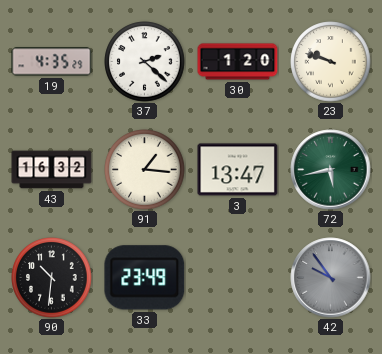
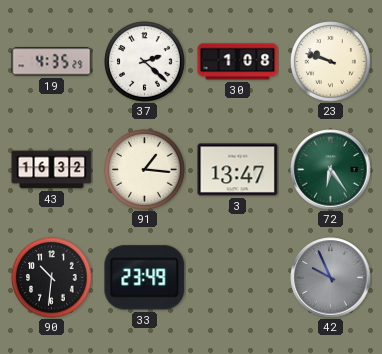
30: 1:20 -> 1:08
72: 5:43 -> 6:24
42: 9:54 -> 9:56
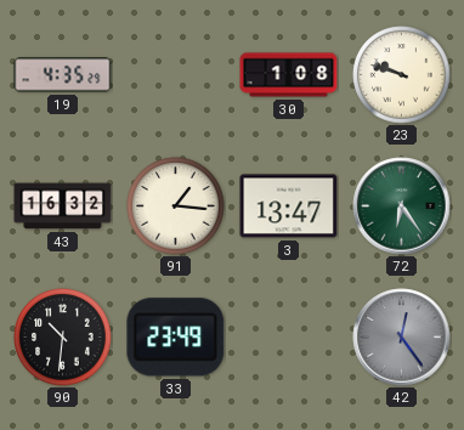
37: 2:22 -> none
42: 9:56 -> 12:24
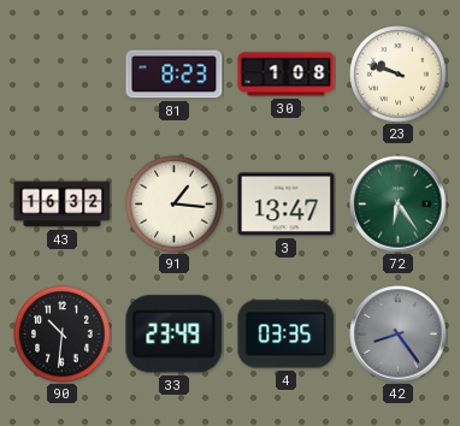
19: 4:35 -> none
81: none -> 8:23
4: none -> 03:35
42: 12:24 -> 8:24
